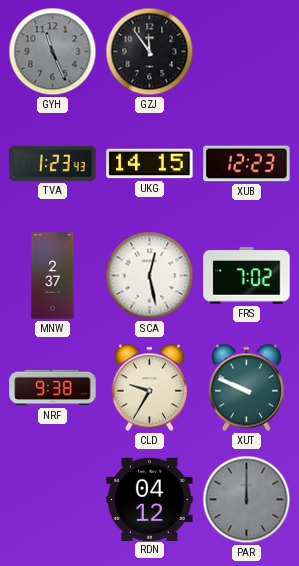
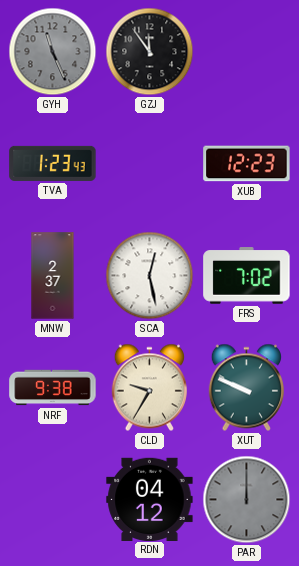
UKG: 14:15 -> none
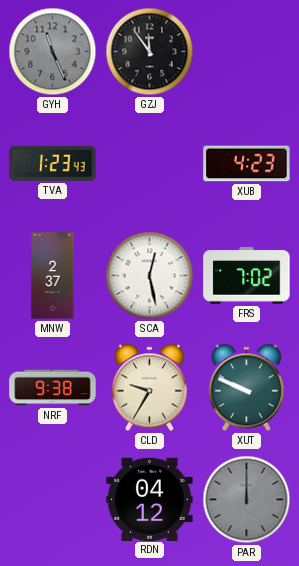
XUB: 12:23 -> 4:23
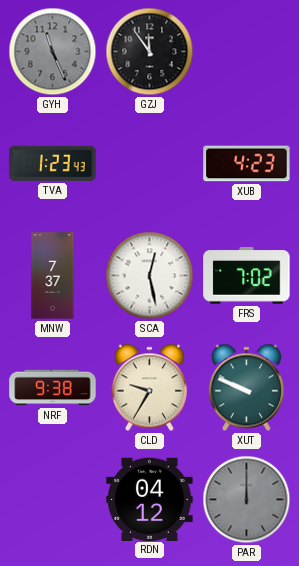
MNW: 2:37 -> 7:37
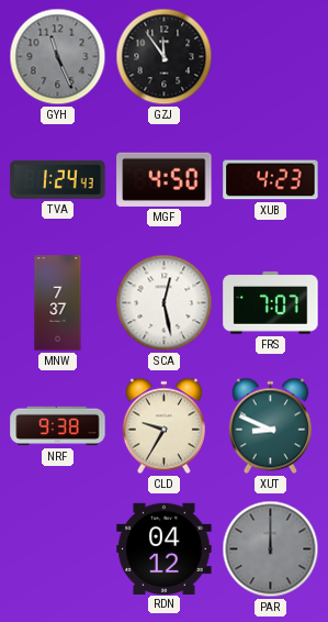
TVA: 1:23 -> 1:24
MGF: none -> 4:50
FRS: 7:02 -> 7:07
XUT: 9:49 -> 8:49
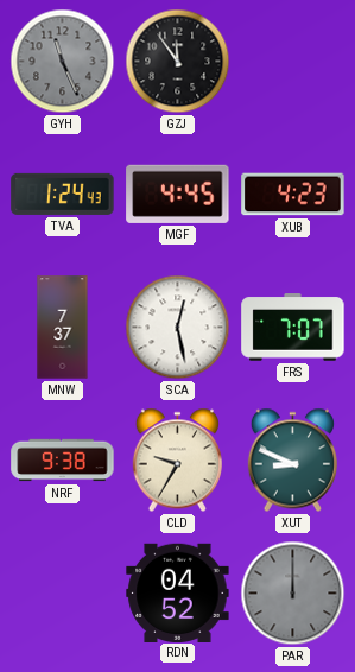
MGF: 4:50 -> 4:45
RDN: 04:12 -> 04:52
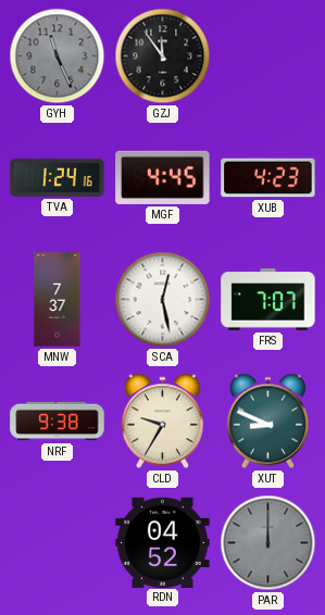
TVA: 1:24:43 -> 1:24:16
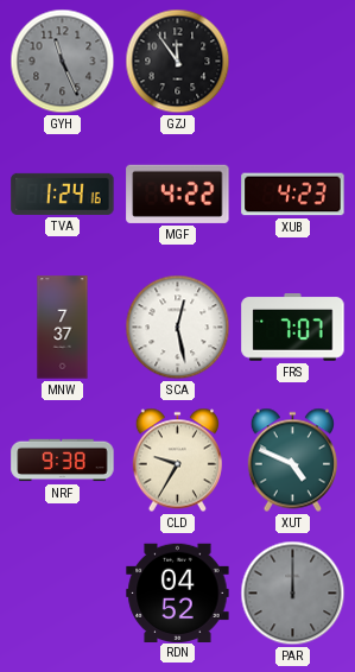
MGF: 4:45 -> 4:22
XUT: 8:49 -> 4:49
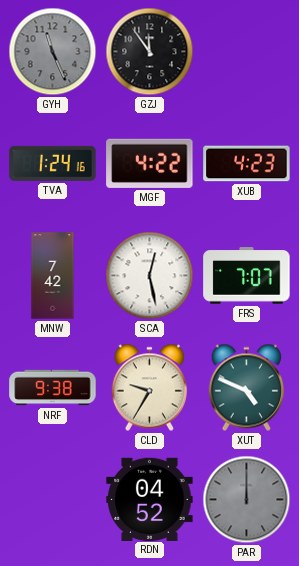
MNW: 7:37 -> 7:42
